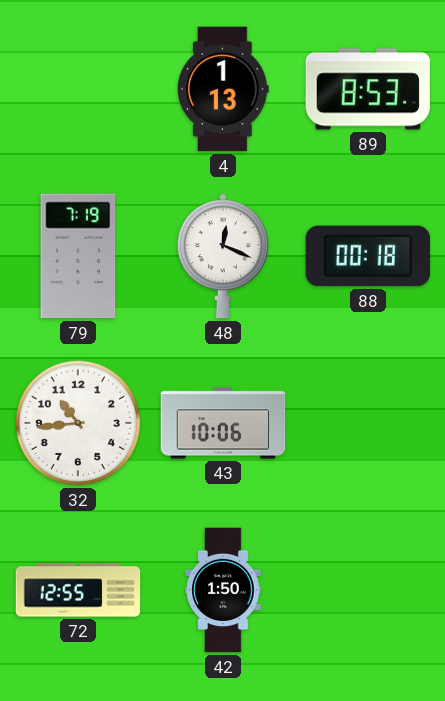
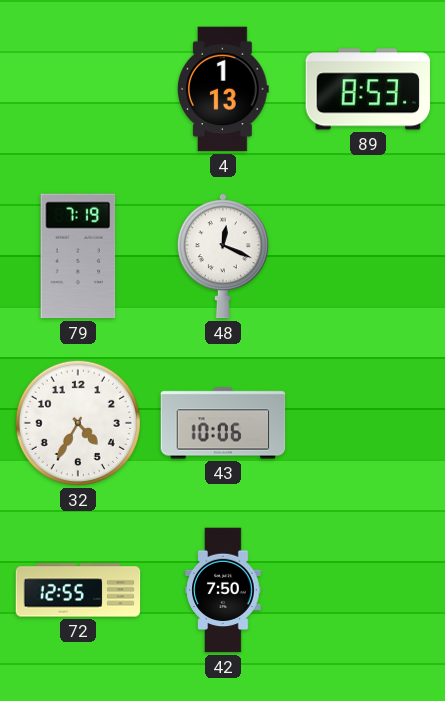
88: 00:18 -> none
32: 10:44 -> 4:35
42: 1:50 -> 7:50
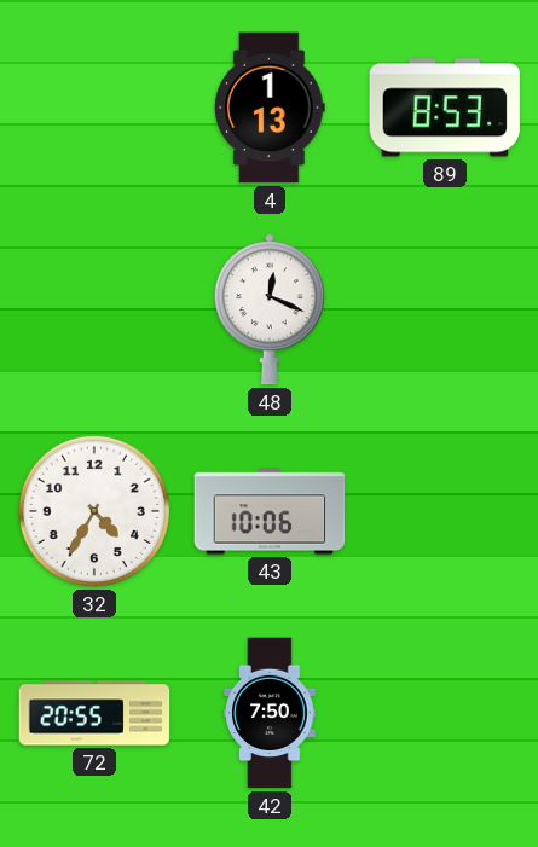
79: 7:19 -> none
72: 12:55 -> 20:55
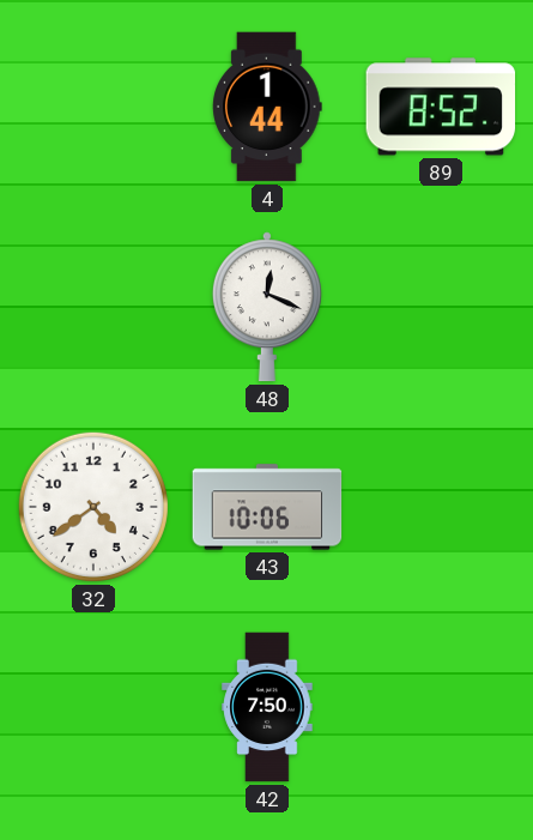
4: 1:13 -> 1:44
89: 8:53 -> 8:52
32: 4:35 -> 4:39
72: 20:55 -> none
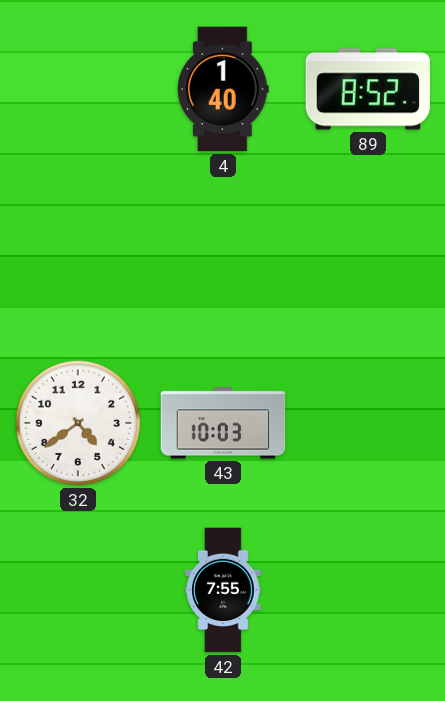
4: 1:44 -> 1:40
48: 12:19 -> none
43: 10:06 -> 10:03
42: 7:50 -> 7:55
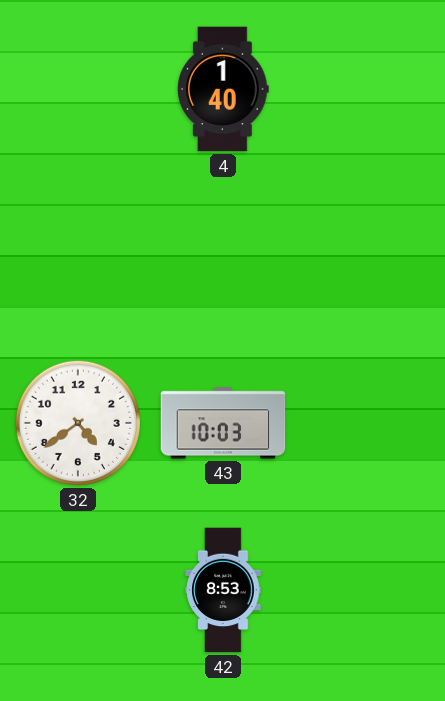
89: 8:52 -> none
42: 7:55 -> 8:53
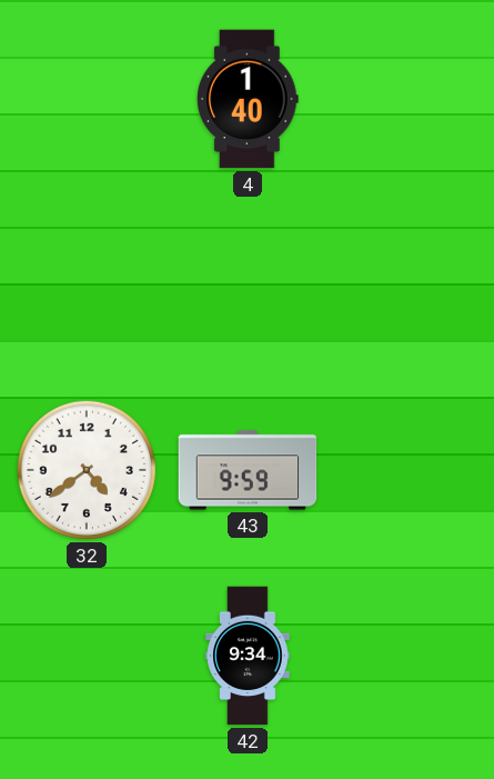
43: 10:03 -> 9:59
42: 8:53 -> 9:34
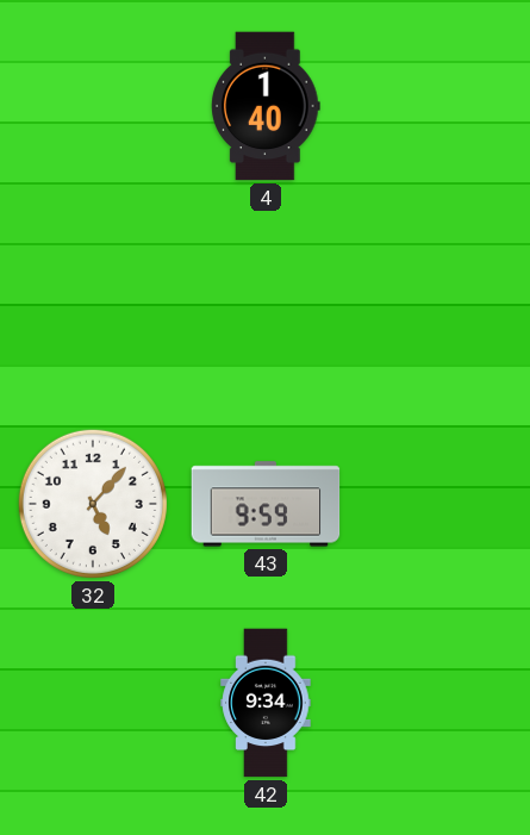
32: 4:39 -> 5:07
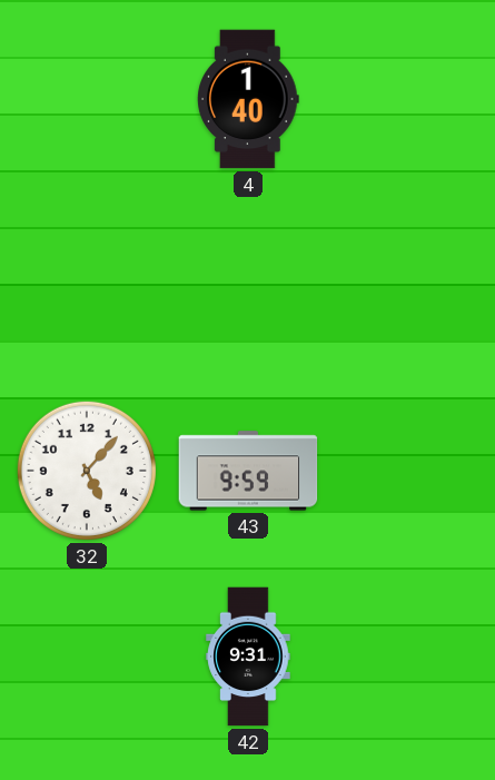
42: 9:34 -> 9:31
